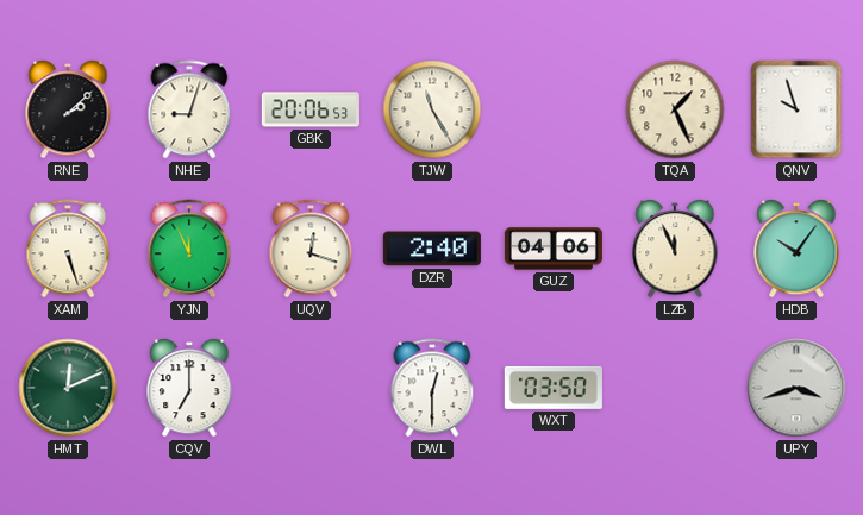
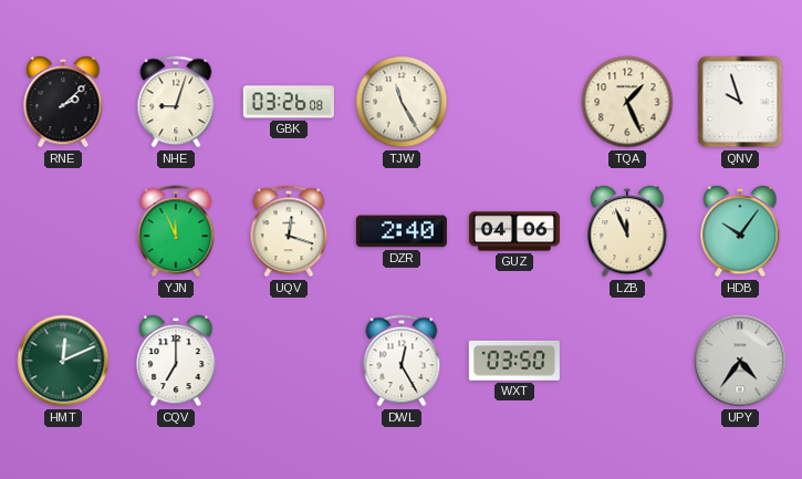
GBK: 20:06 -> 03:26
XAM: 5:27 -> none
DWL: 12:30 -> 12:25
UPY: 3:42 -> 4:36
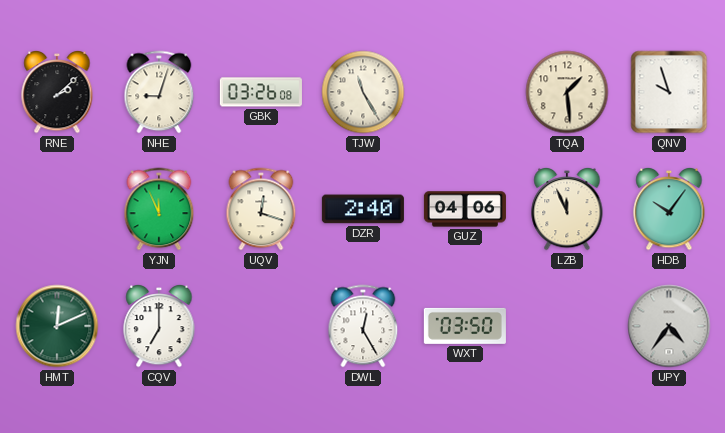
TQA: 1:26 -> 1:29
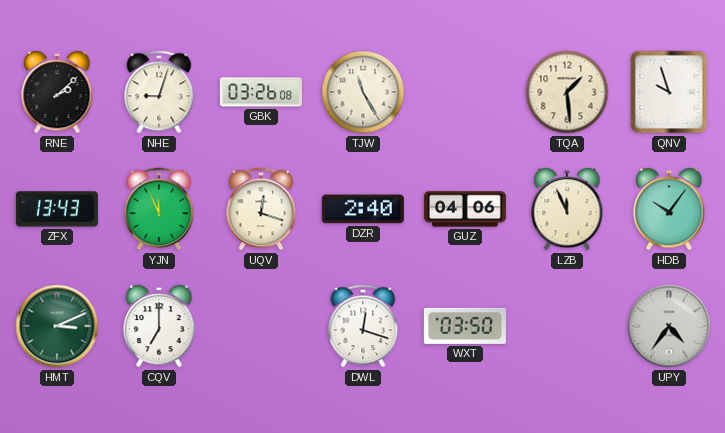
ZFX: none -> 13:43
HMT: 12:11 -> 3:11
DWL: 12:25 -> 12:18
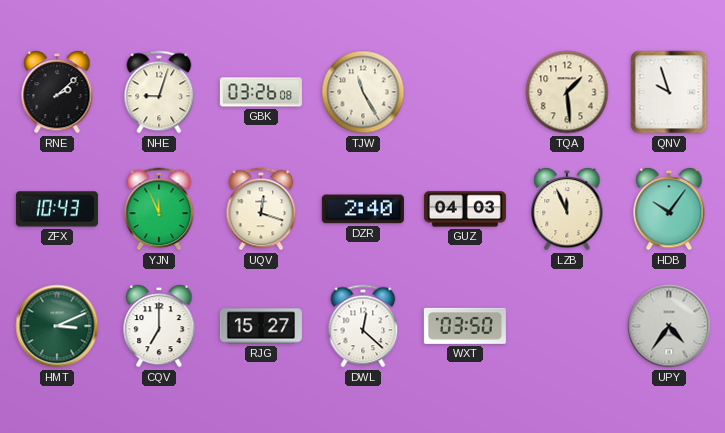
ZFX: 13:43 -> 10:43
GUZ: 04:06 -> 04:03
RJG: none -> 15:27
DWL: 12:18 -> 12:22
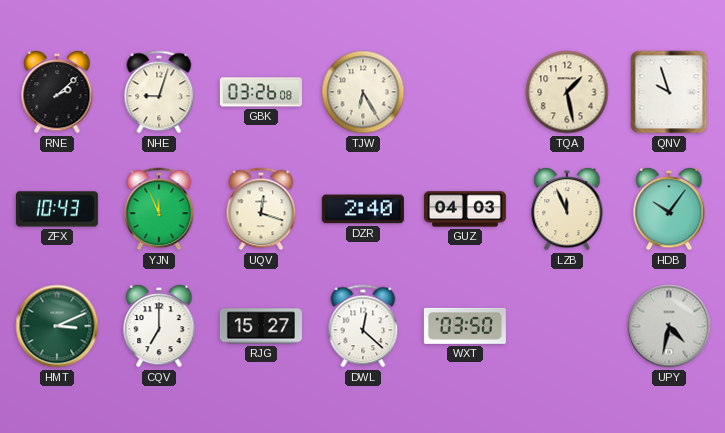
TJW: 11:25 -> 6:25
TQA: 1:29 -> 1:28
UPY: 4:36 -> 4:32
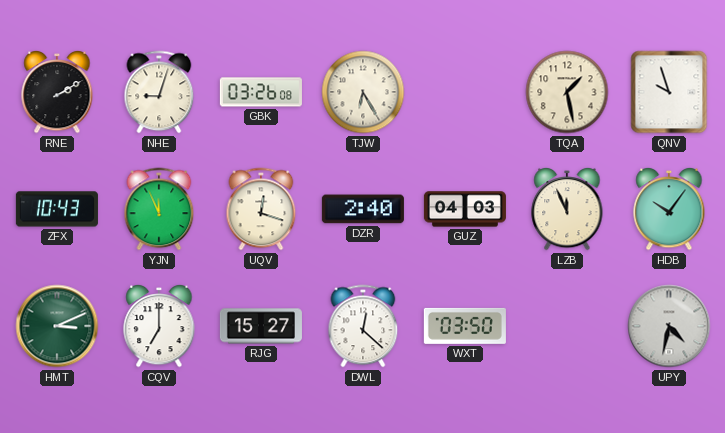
RNE: 2:08 -> 2:10
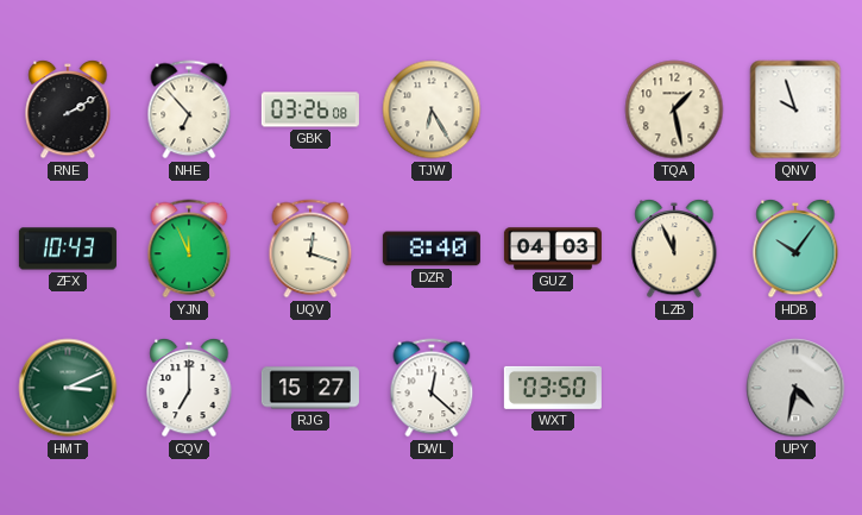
NHE: 9:03 -> 6:53
DZR: 2:40 -> 8:40
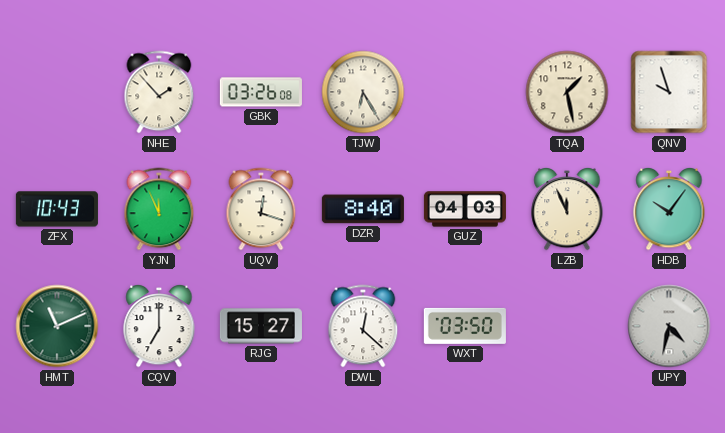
RNE: 2:10 -> none
NHE: 6:53 -> 1:53
HMT: 3:11 -> 11:11
